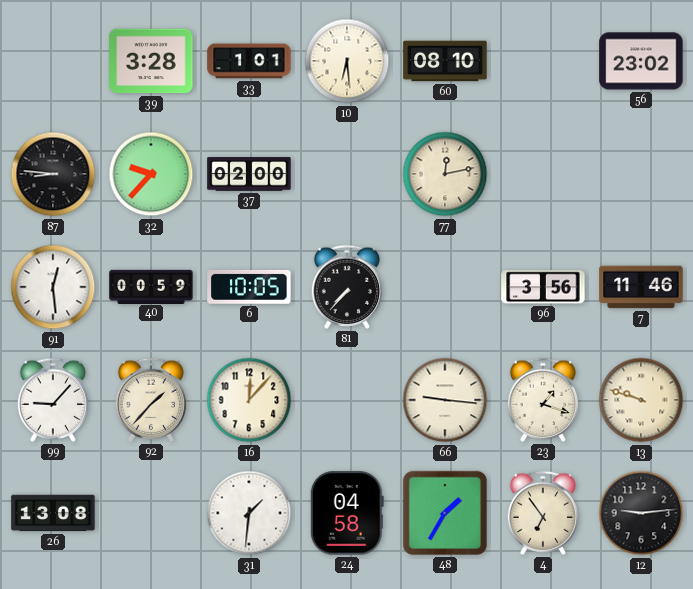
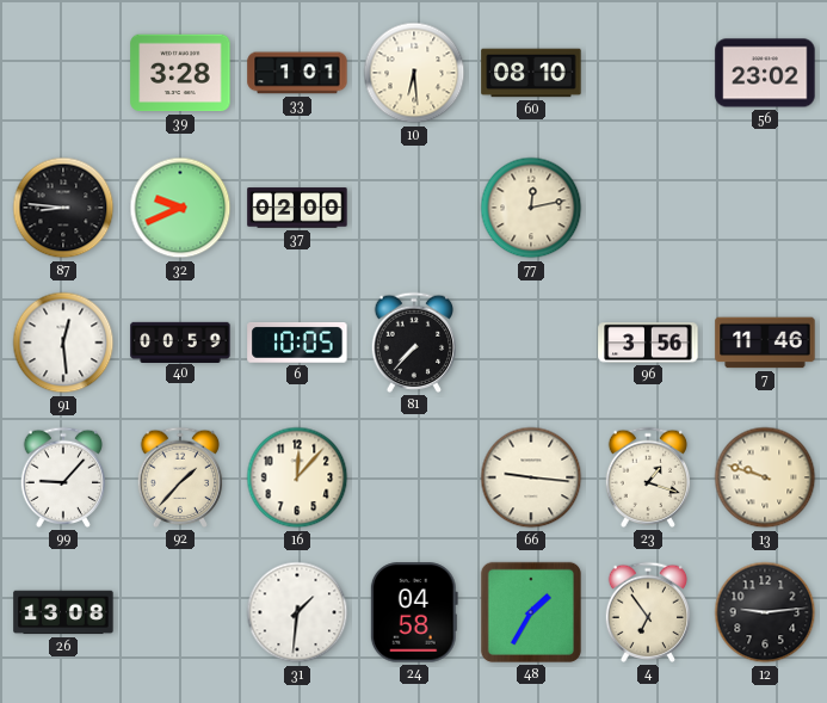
32: 9:37 -> 9:41
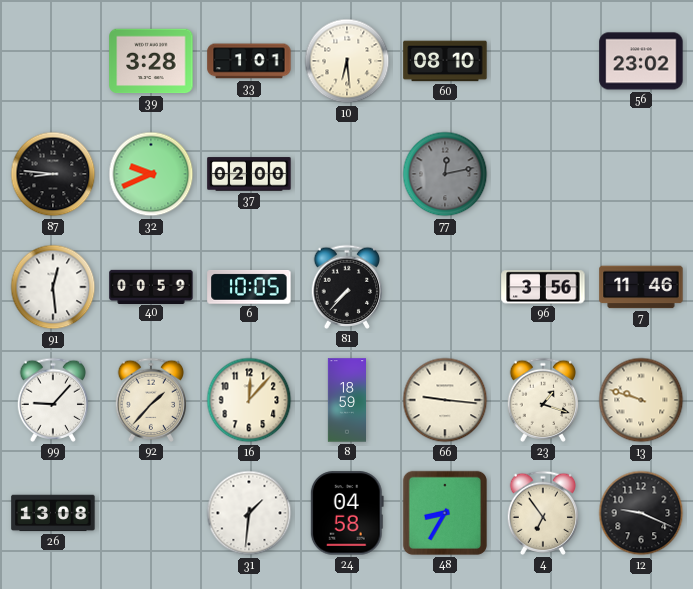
77 dial: cream -> grey
8: none -> 18:59
48: 1:35 -> 8:35
12: 9:14 -> 9:19
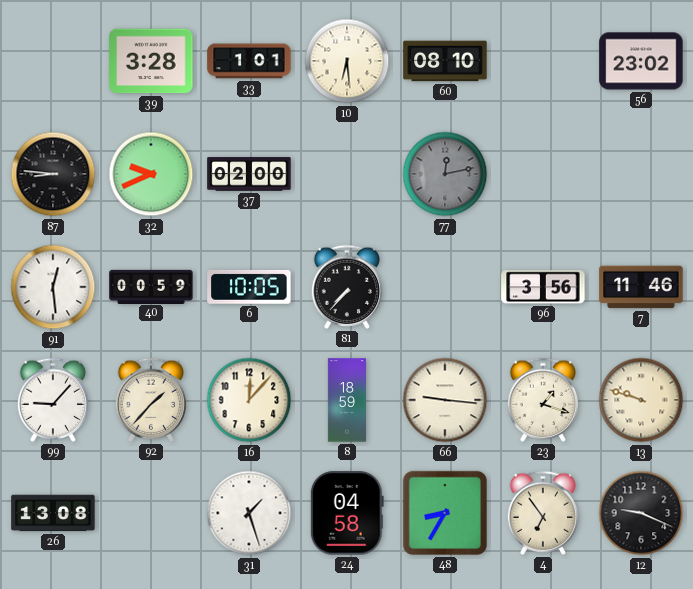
31: 1:31 -> 1:27
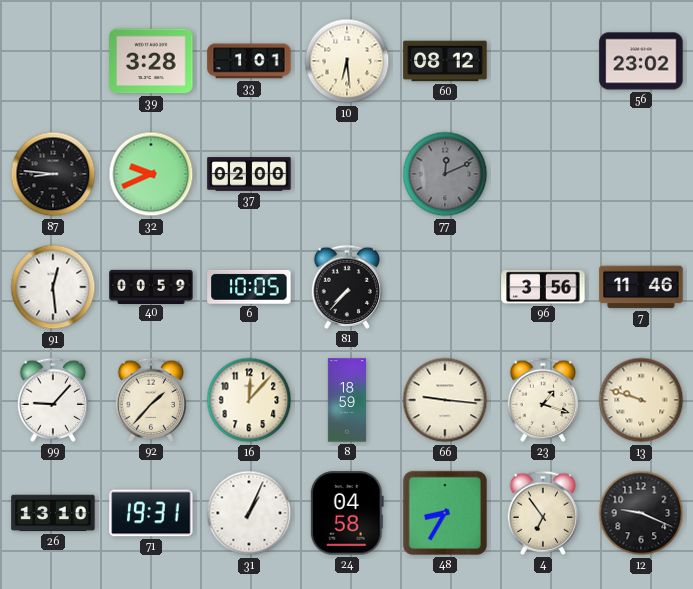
60: 08:10 -> 08:12
77: 12:13 -> 12:11
26: 13:08 -> 13:10
71: none -> 19:31
31: 1:27 -> 1:04
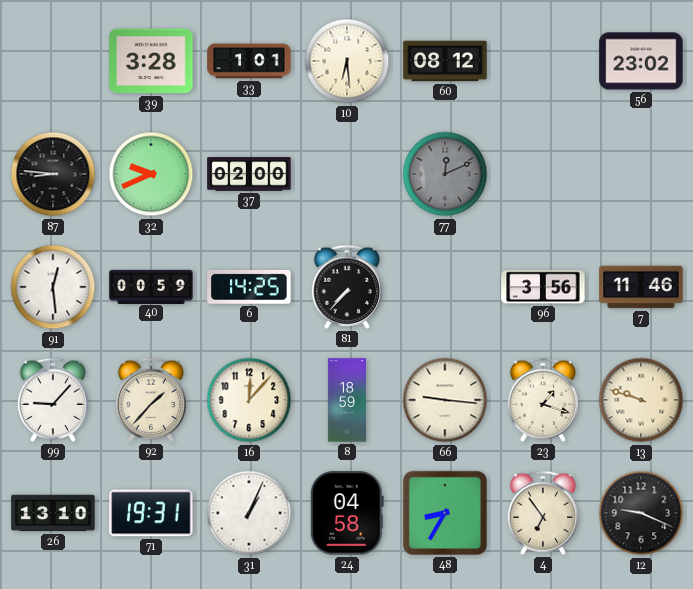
6: 10:05 -> 14:25
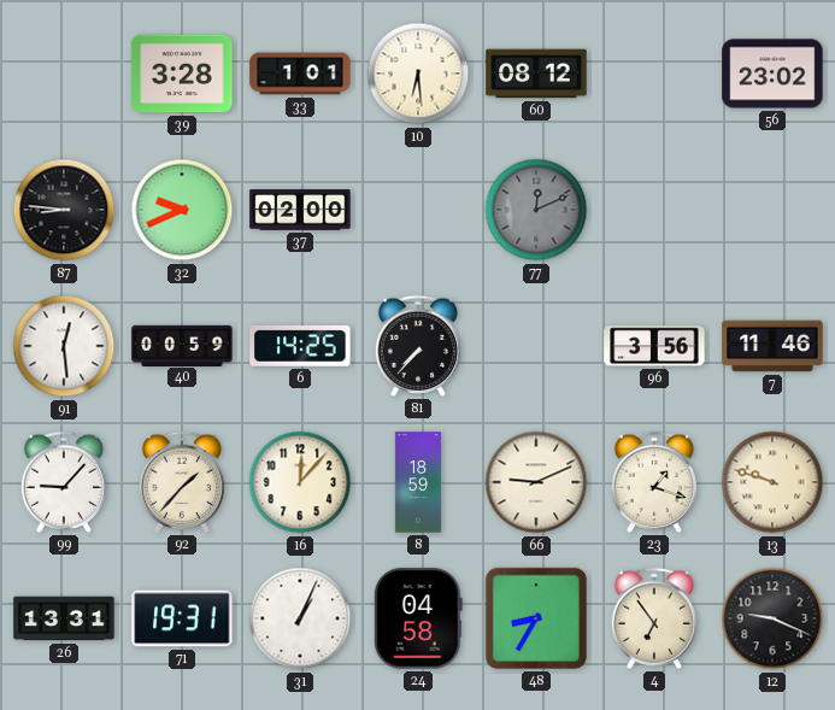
66: 9:16 -> 9:11
26: 13:10 -> 13:31
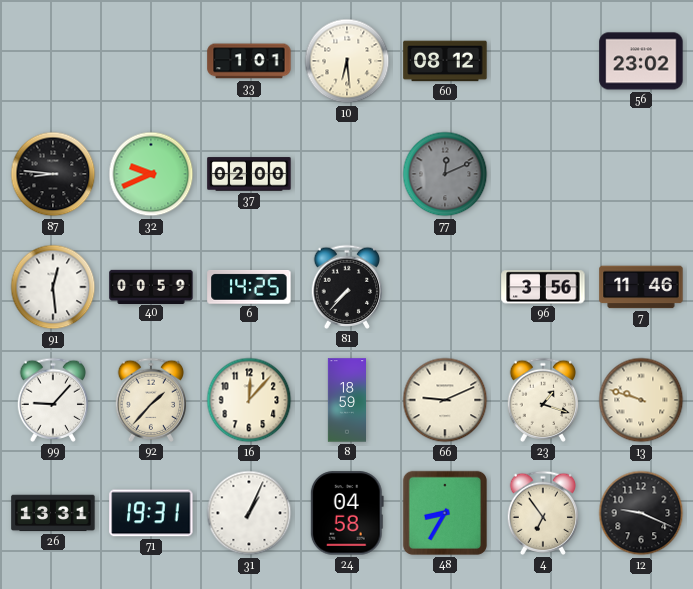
39: 3:28 -> none
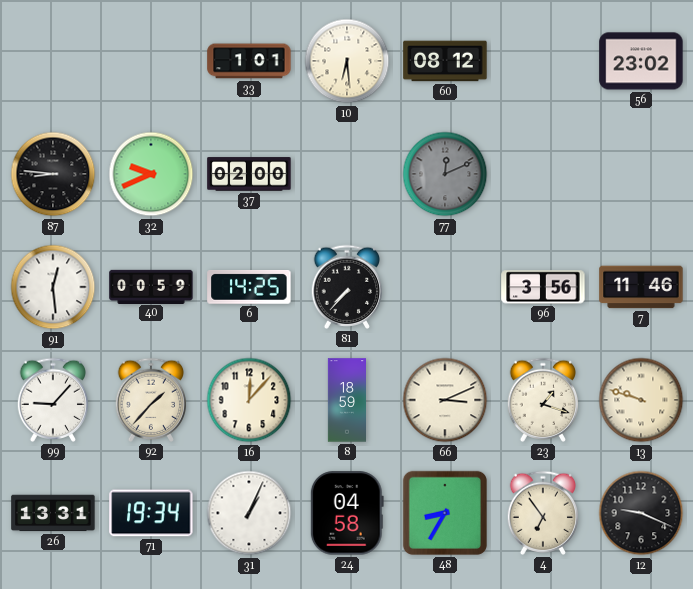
66: 9:11 -> 3:11
71: 19:31 -> 19:34
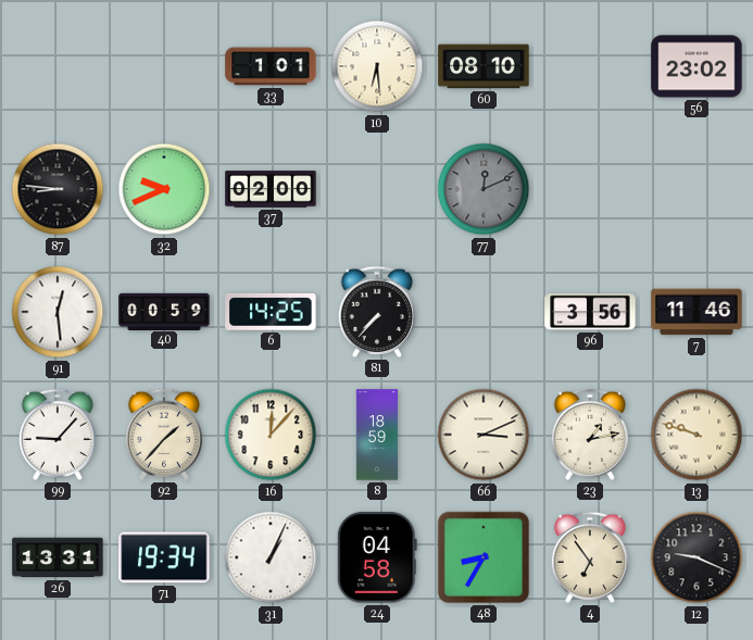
60: 08:12 -> 08:10
23: 1:18 -> 1:13
